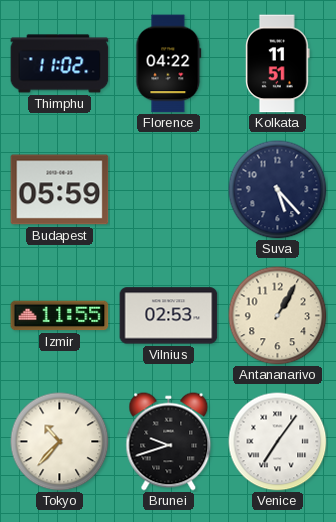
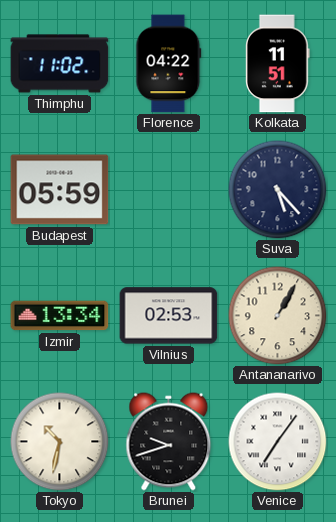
Izmir: 11:55 -> 13:34
Tokyo: 10:37 -> 10:32
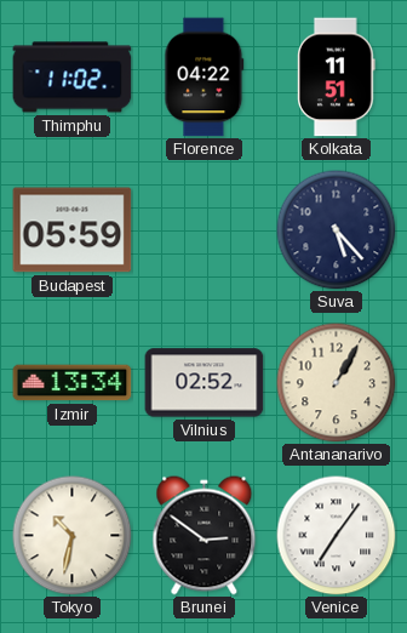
Vilnius: 02:53 -> 02:52
Brunei: 9:42 -> 2:51
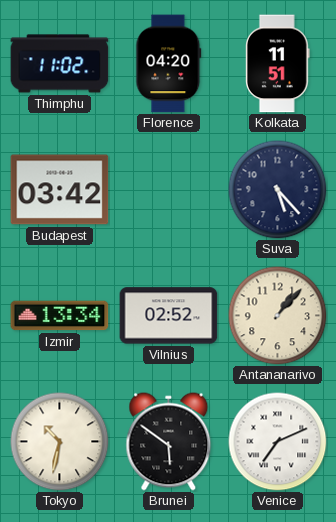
Florence: 04:22 -> 04:20
Budapest: 05:59 -> 03:42
Antananarivo: 1:05 -> 1:07
Brunei: 2:51 -> 5:51
Venice: 7:06 -> 7:11
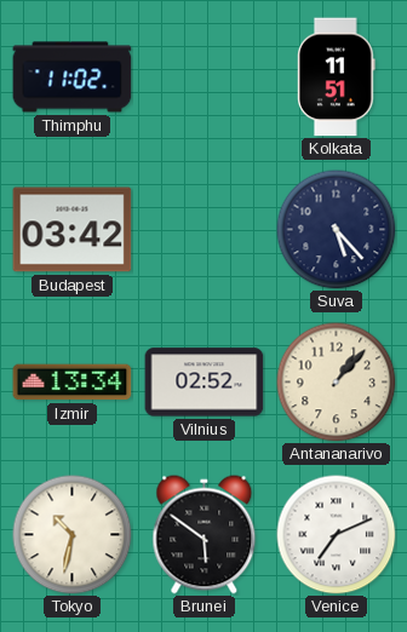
Florence: 04:20 -> none
